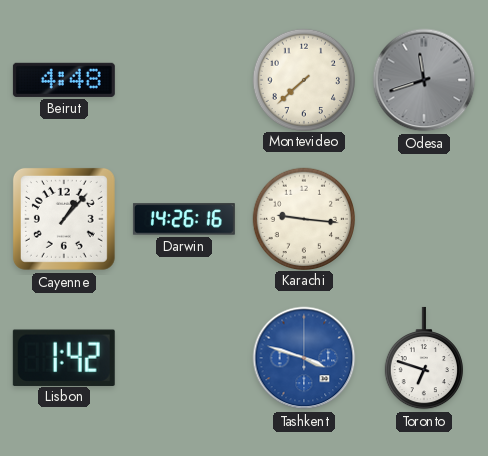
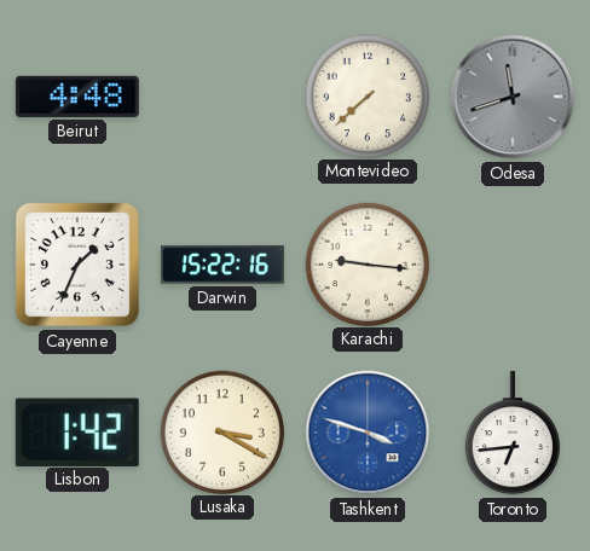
Cayenne: 1:07 -> 1:34
Darwin: 14:26 -> 15:22
Lusaka: none -> 3:20
Toronto: 6:48 -> 6:44
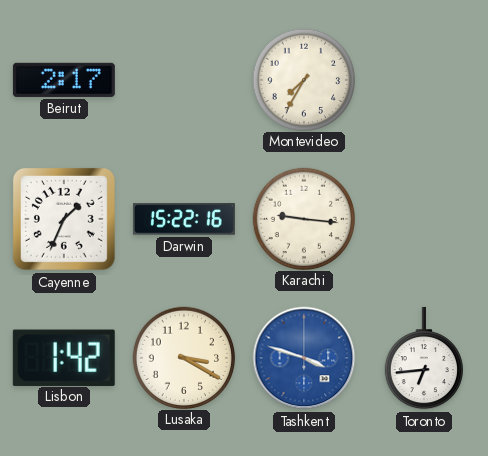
Beirut: 4:48 -> 2:17
Montevideo: 7:38 -> 7:35
Odesa: 11:42 -> none
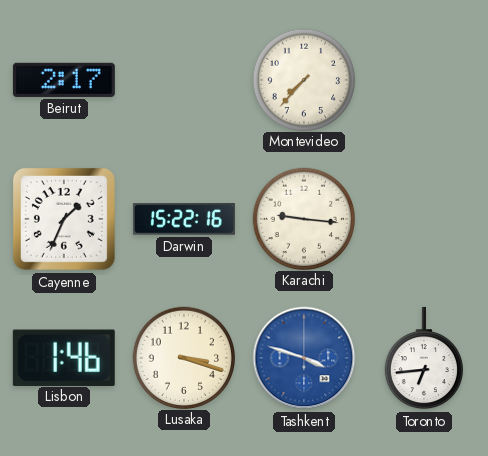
Montevideo: 7:35 -> 7:37
Lisbon: 1:42 -> 1:46
Lusaka: 3:20 -> 3:18
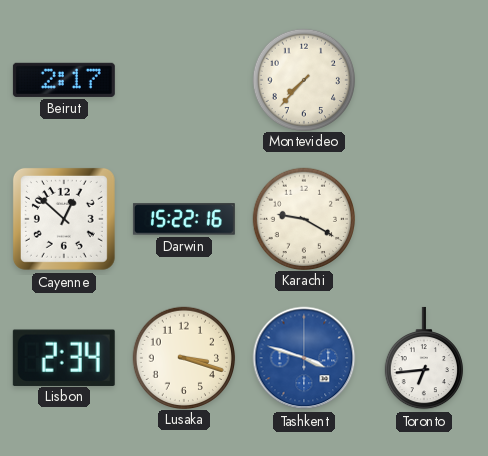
Cayenne: 1:34 -> 12:52
Karachi: 9:16 -> 9:20
Lisbon: 1:46 -> 2:34
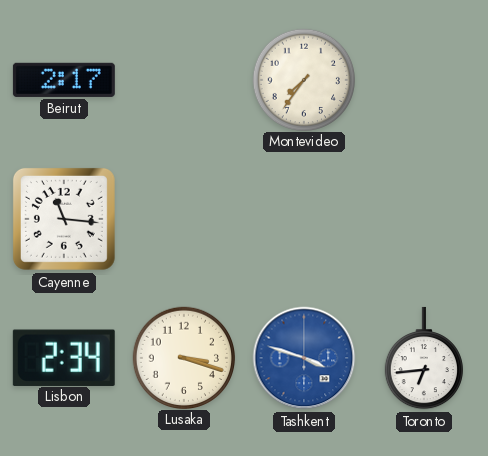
Montevideo: 7:37 -> 7:36
Cayenne: 12:52 -> 11:16
Darwin: 15:22 -> none
Karachi: 9:20 -> none
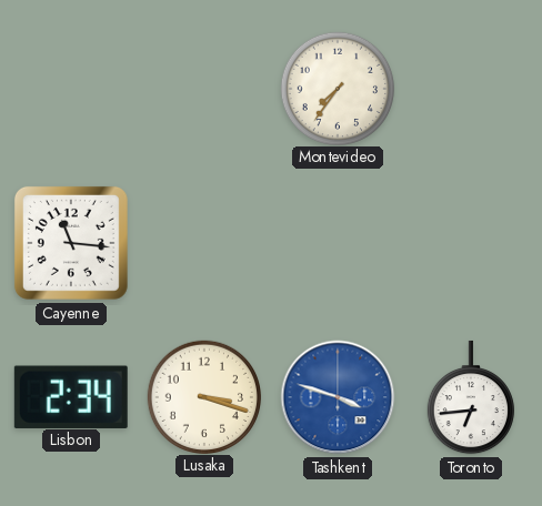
Beirut: 2:17 -> none
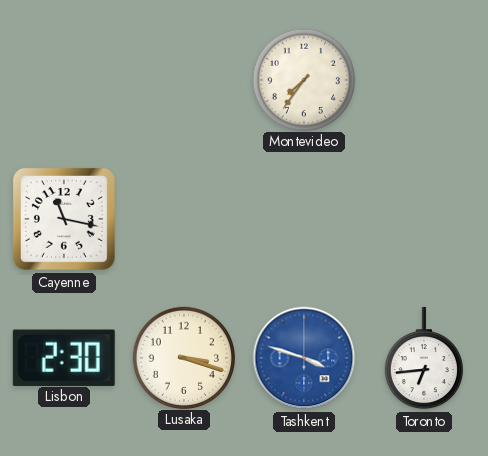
Cayenne: 11:16 -> 11:17
Lisbon: 2:34 -> 2:30
